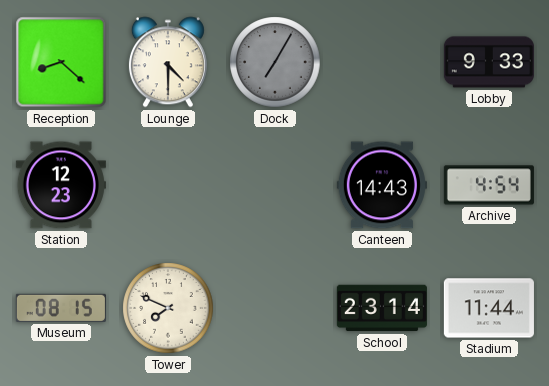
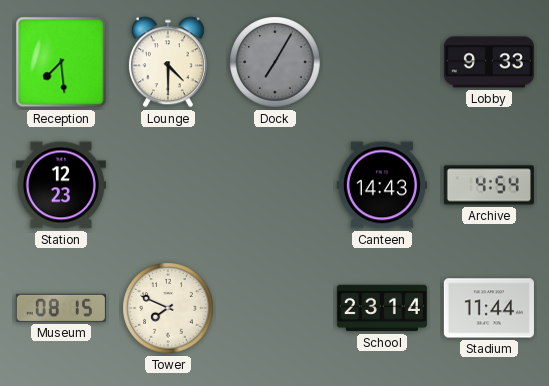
Reception: 8:22 -> 7:29
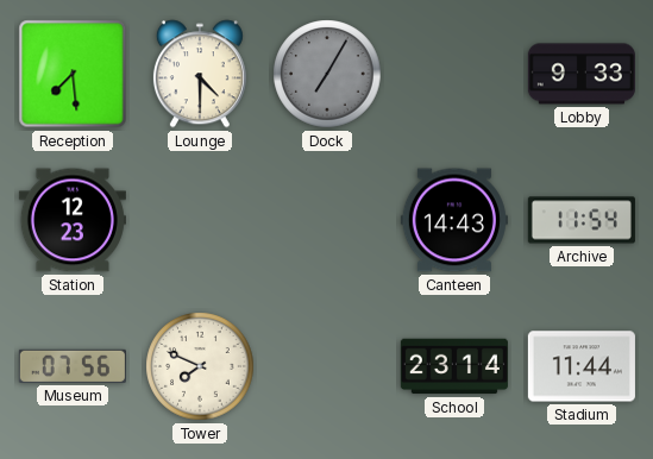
Archive: 4:54 -> 11:54
Museum: 08:15 -> 07:56
